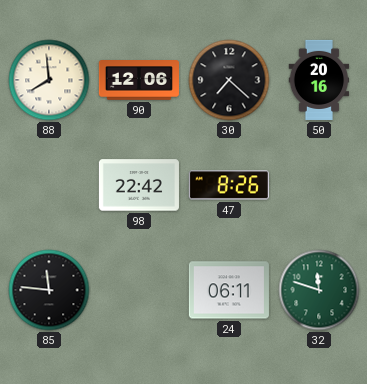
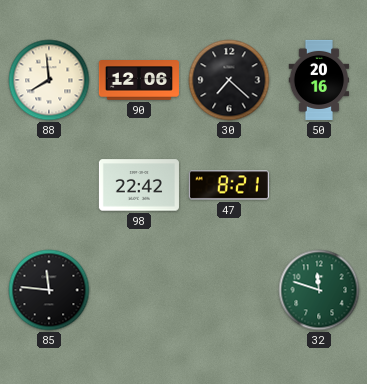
47: 8:26 -> 8:21
24: 06:11 -> none
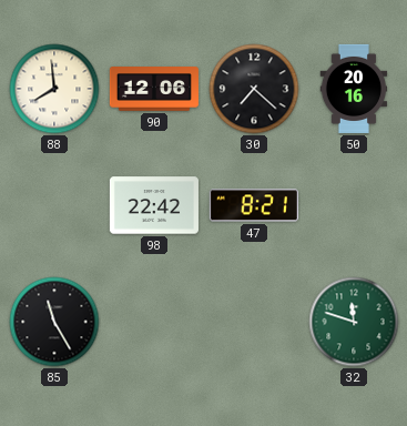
85: 11:46 -> 11:25
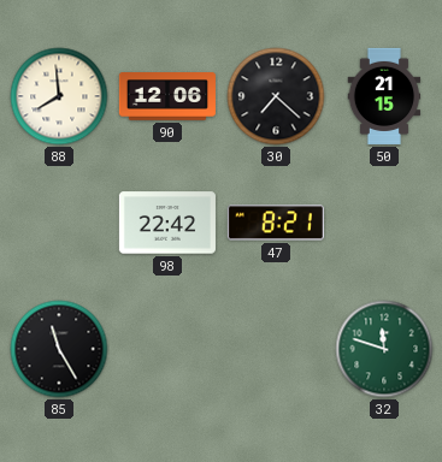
50: 20:16 -> 21:15
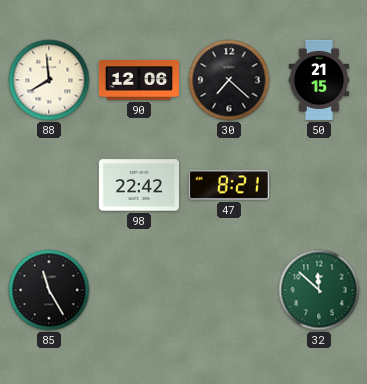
32: 11:48 -> 11:52
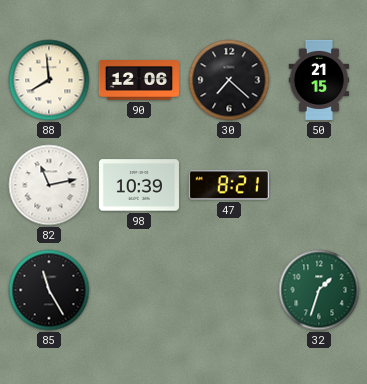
82: none -> 11:13
98: 22:42 -> 10:39
32: 11:52 -> 1:33
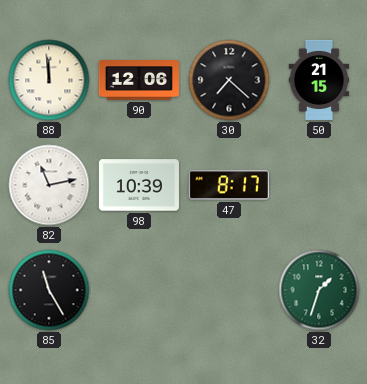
88: 7:59 -> 11:59
47: 8:21 -> 8:17
